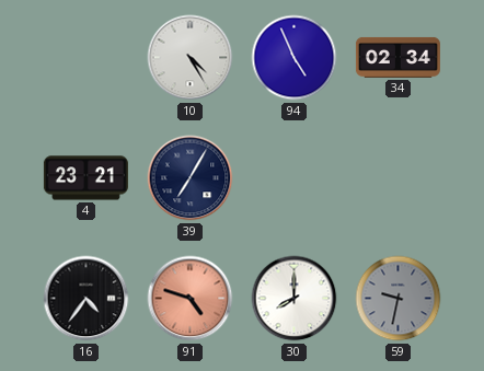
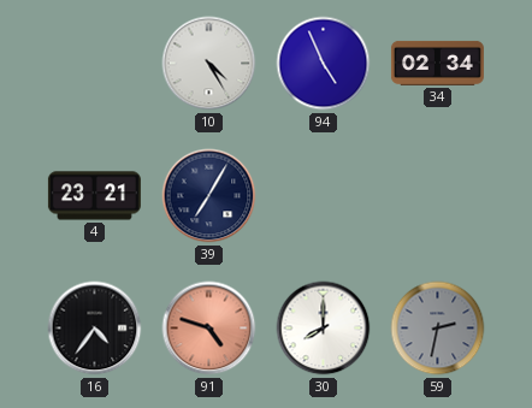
59: 9:32 -> 2:32
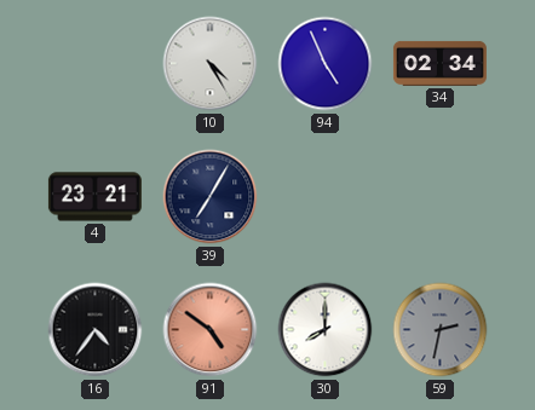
91: 4:48 -> 4:51
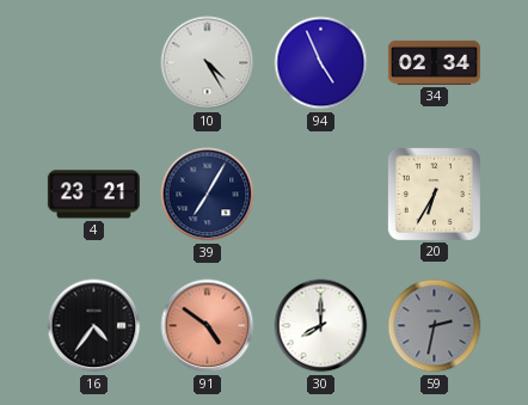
20: none -> 6:35
